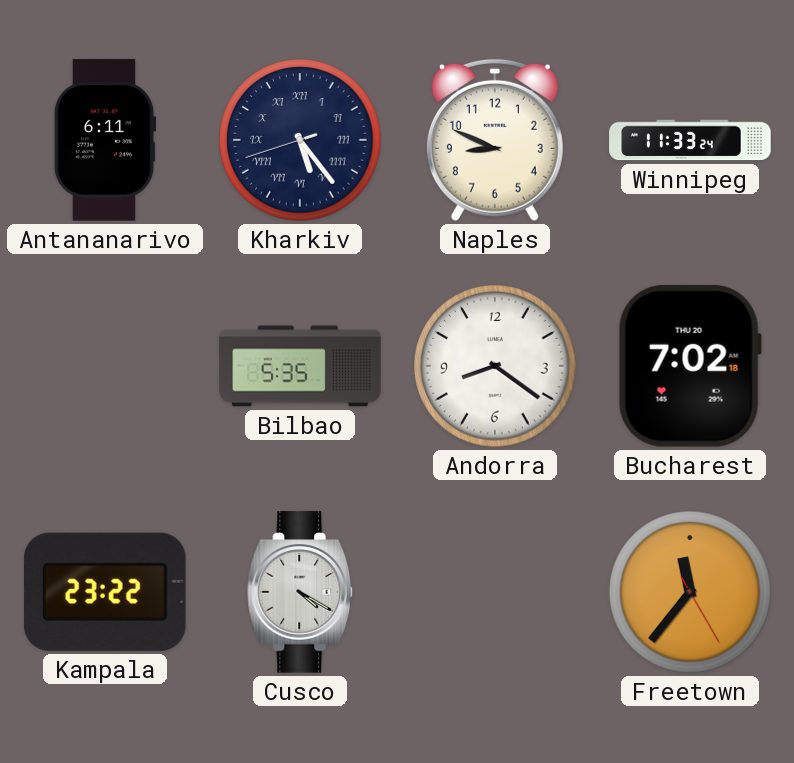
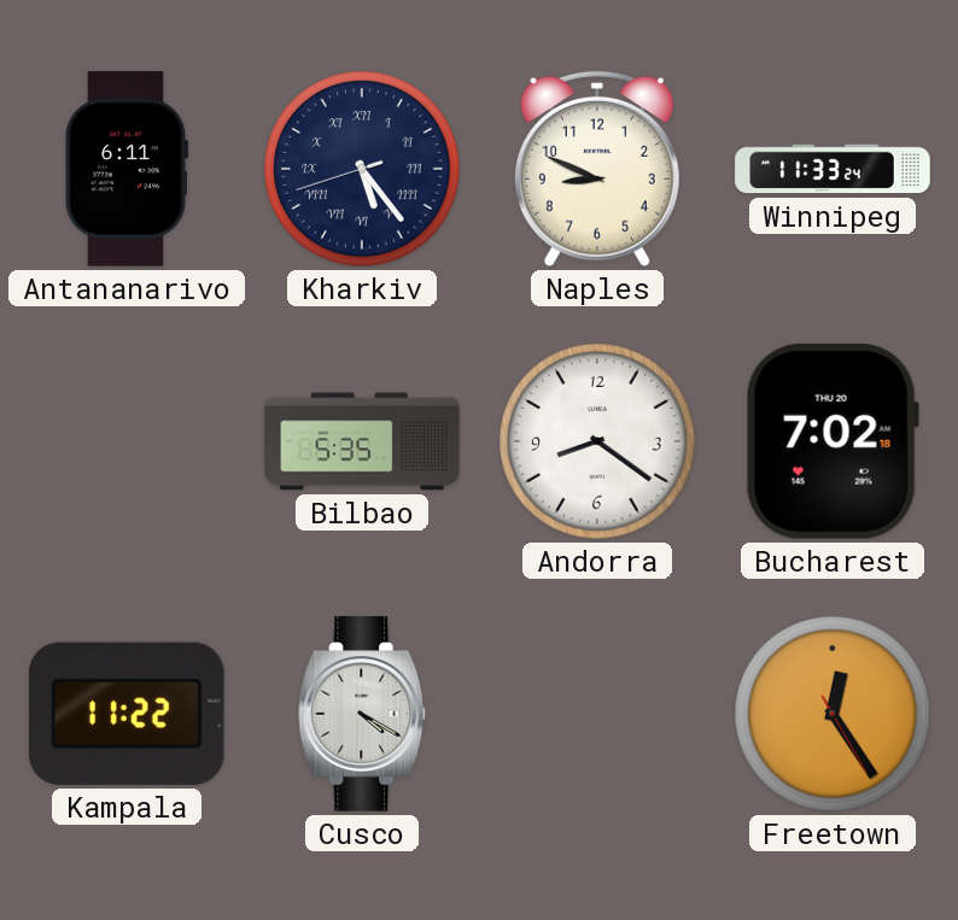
Kampala: 23:22 -> 11:22
Freetown: 11:36 -> 12:24
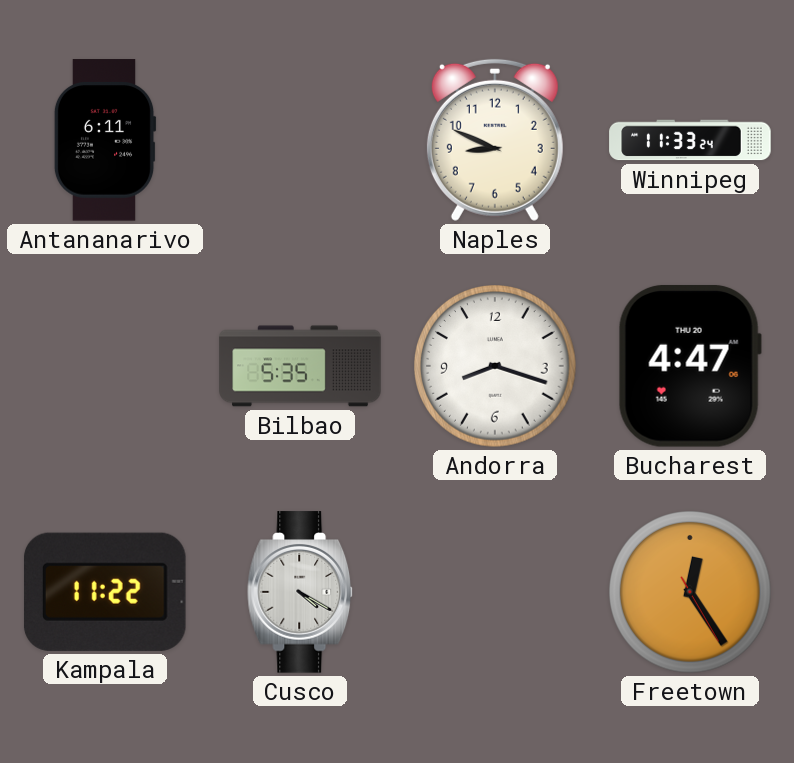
Kharkiv: 5:23 -> none
Andorra: 8:21 -> 8:18
Bucharest: 7:02 -> 4:47
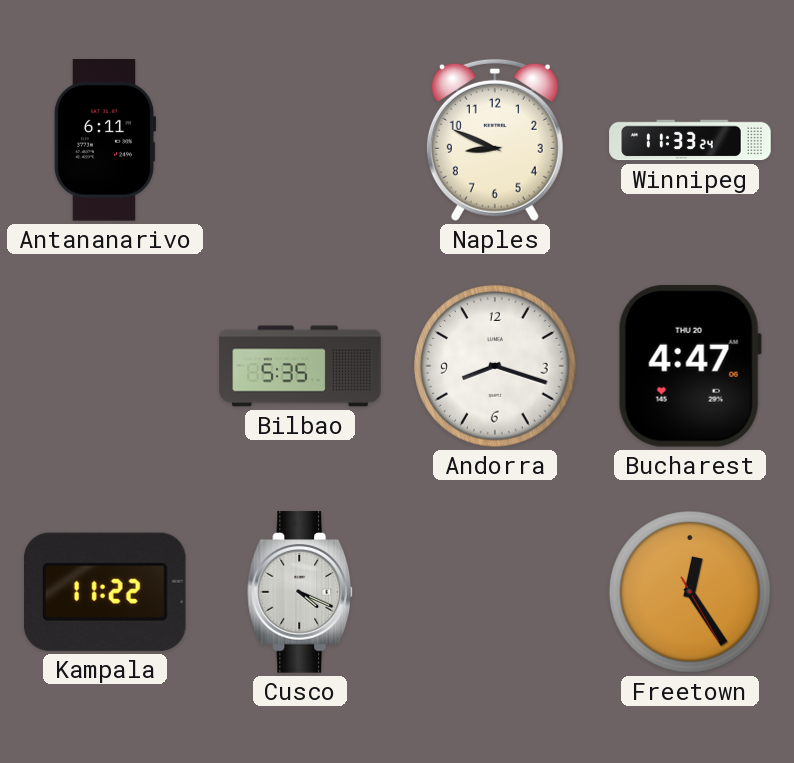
Cusco: 4:20 -> 4:19
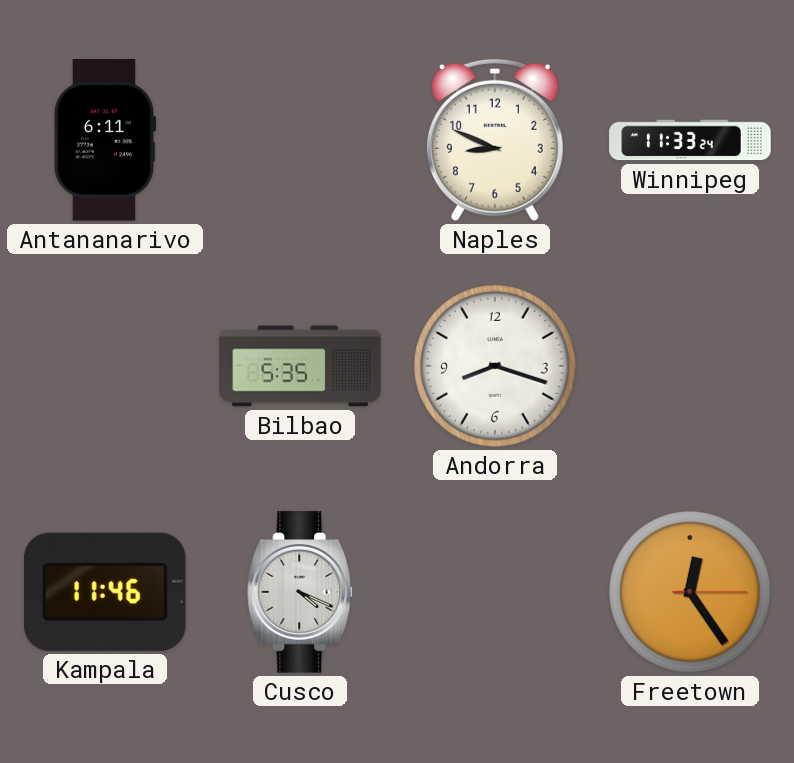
Bucharest: 4:47 -> none
Kampala: 11:22 -> 11:46
Freetown: 12:24:25 -> 12:24:15
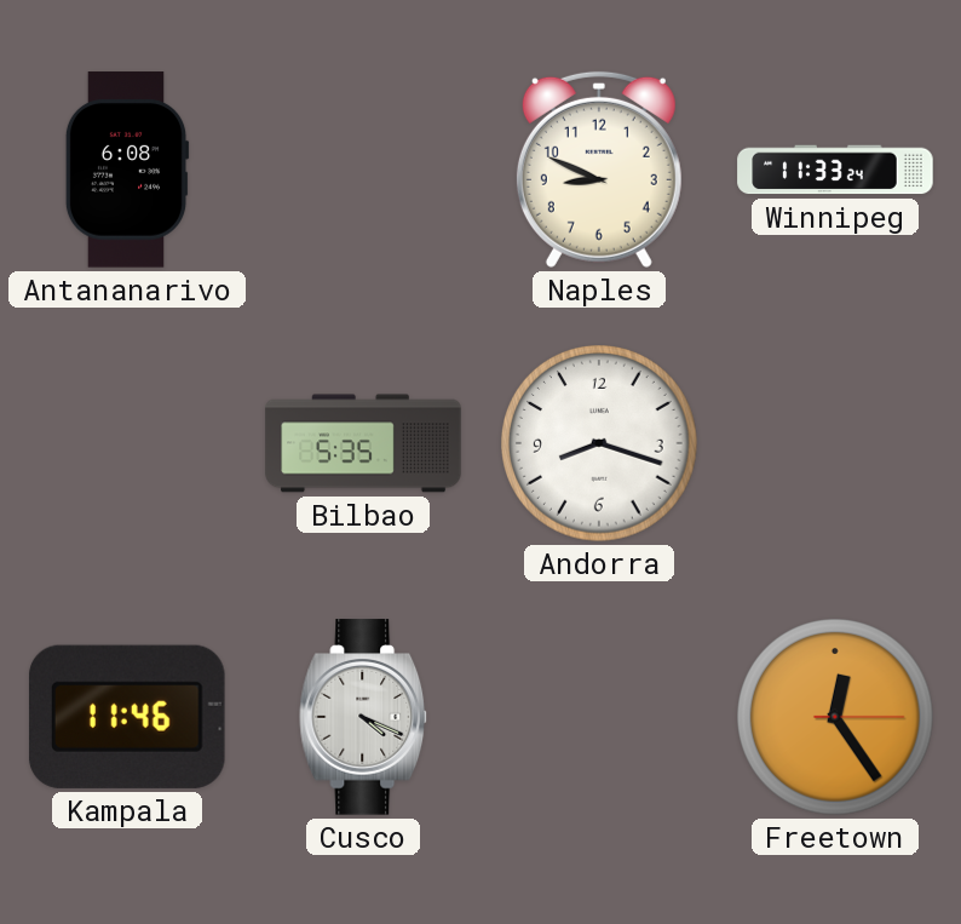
Antananarivo: 6:11 -> 6:08
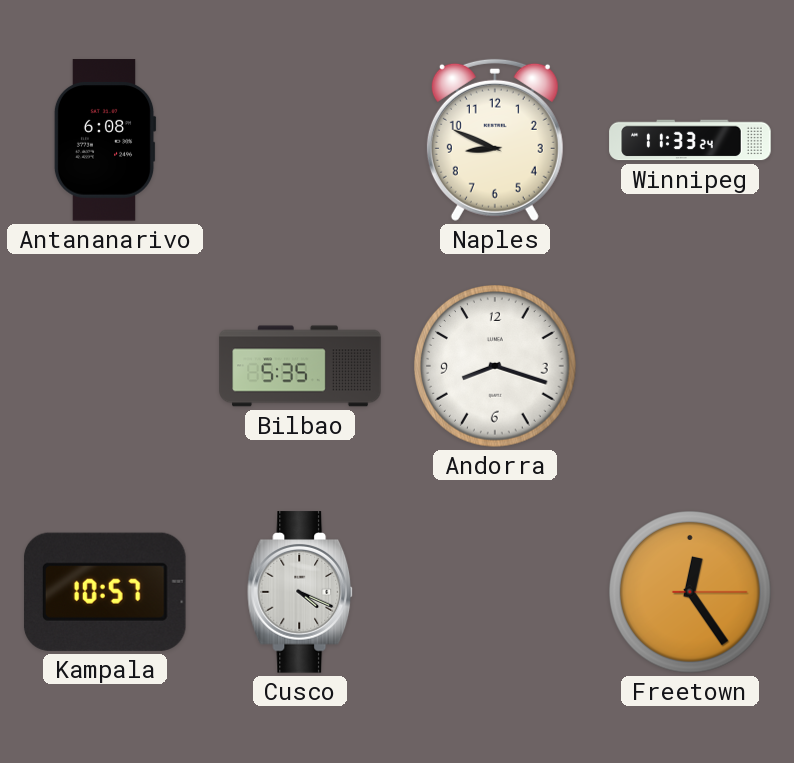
Kampala: 11:46 -> 10:57
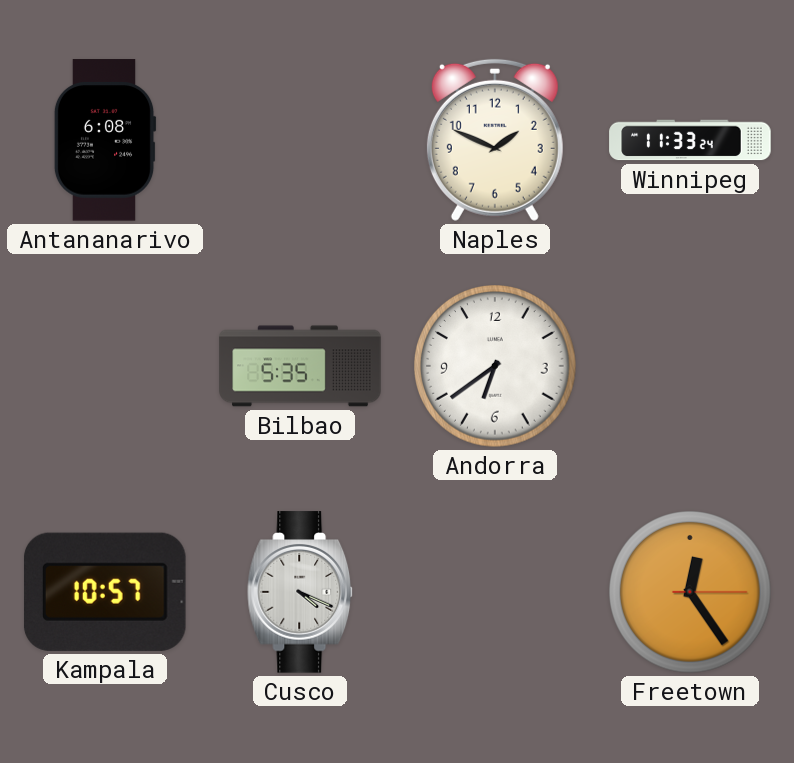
Naples: 8:49 -> 1:49
Andorra: 8:18 -> 6:39
